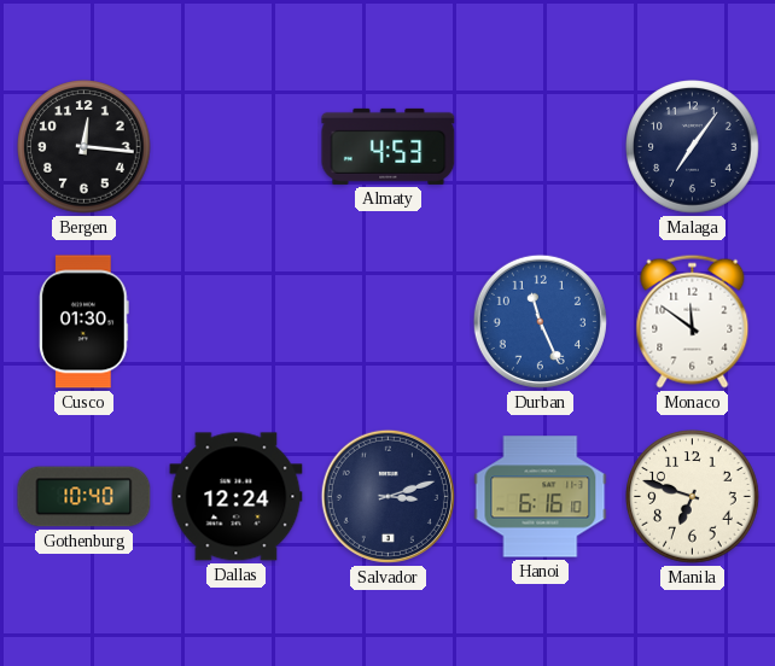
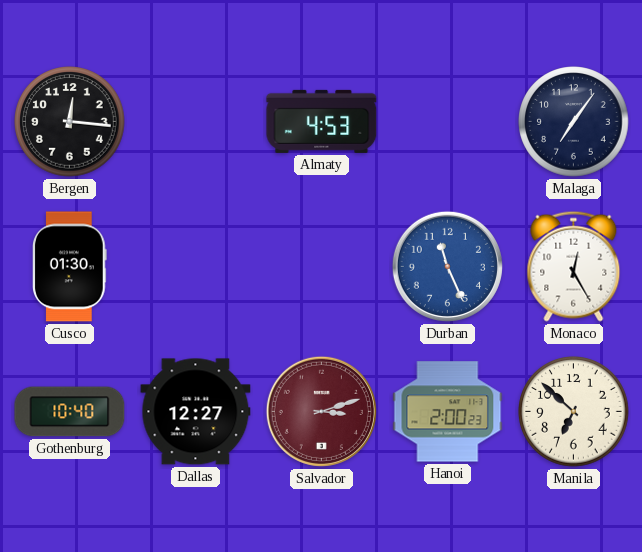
Monaco: 11:51 -> 12:25
Dallas: 12:24 -> 12:27
Salvador dial: navy -> burgundy
Hanoi: 6:16 -> 2:00
Manila: 6:48 -> 6:52
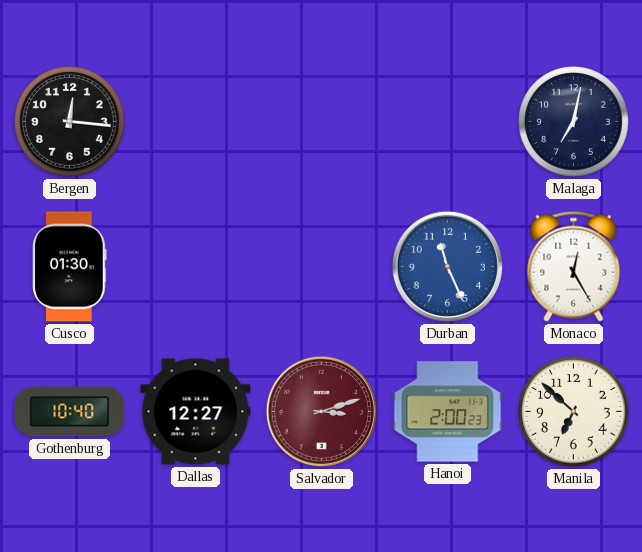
Almaty: 4:53 -> none
Malaga: 7:06 -> 7:02
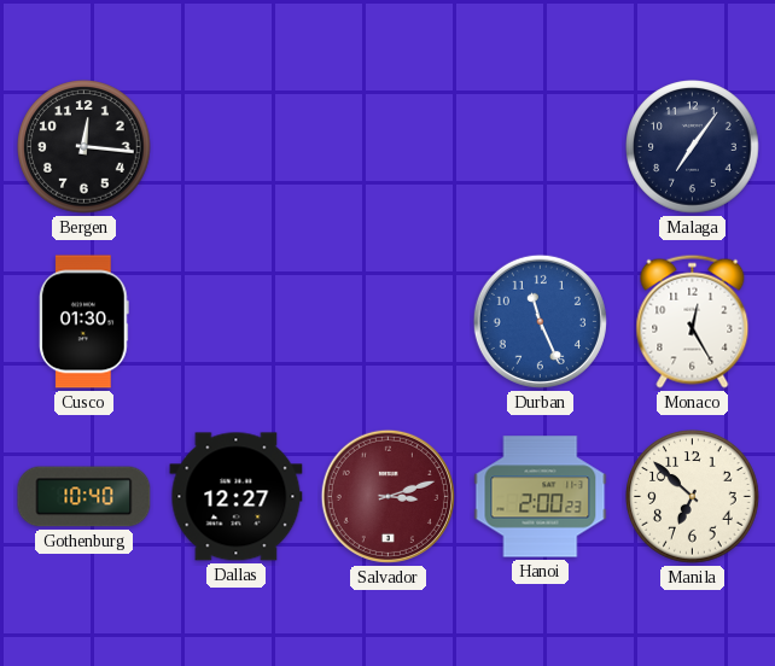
Malaga: 7:02 -> 7:06
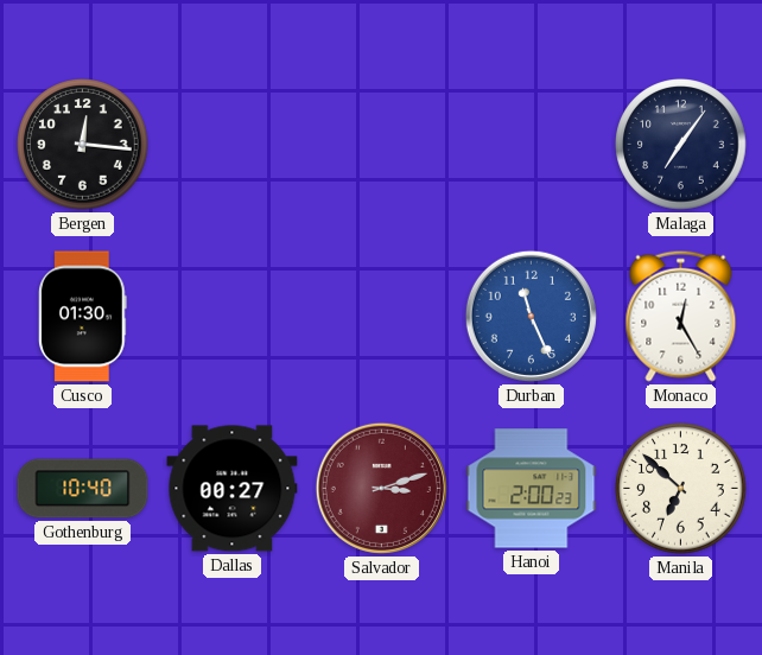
Dallas: 12:27 -> 00:27
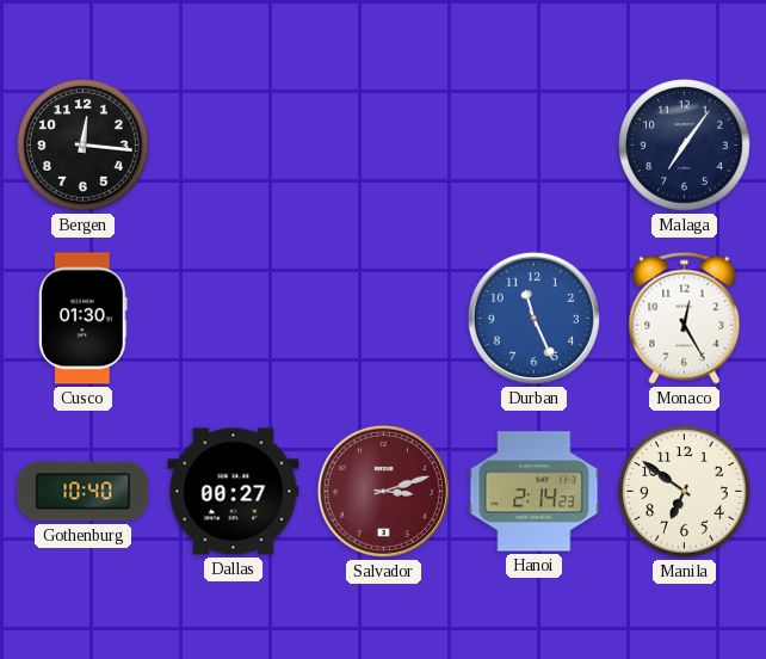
Hanoi: 2:00 -> 2:14
Manila: 6:52 -> 6:51
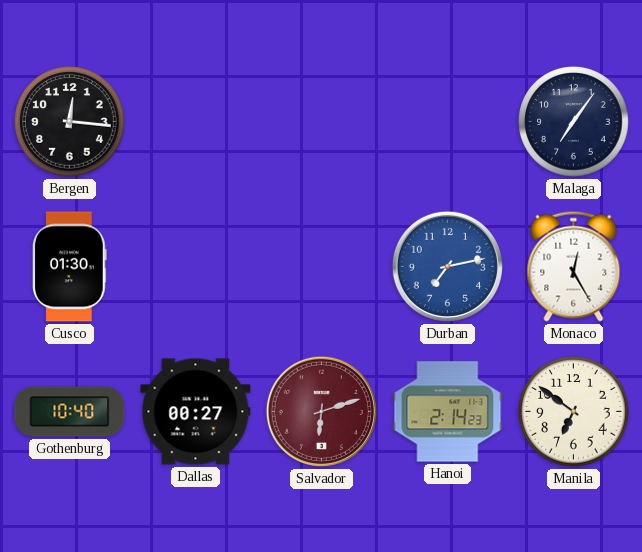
Durban: 11:26 -> 7:13
Salvador: 3:12 -> 6:12
